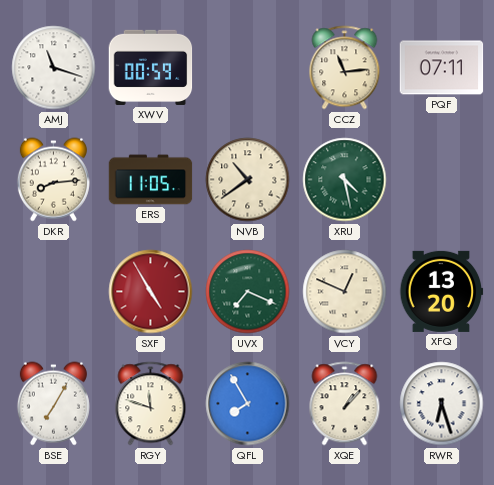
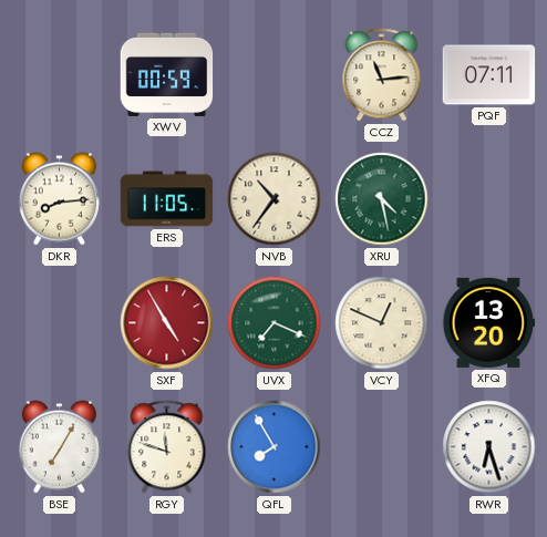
AMJ: 11:18 -> none
NVB: 10:39 -> 10:36
XQE: 1:07 -> none
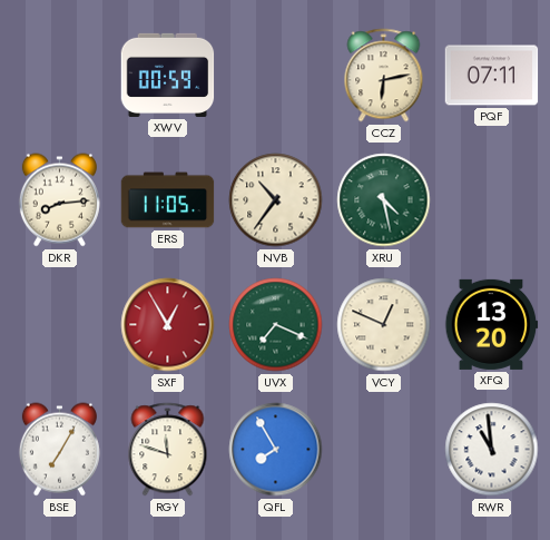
CCZ: 11:14 -> 6:13
SXF: 4:55 -> 12:55
RWR: 6:27 -> 10:59
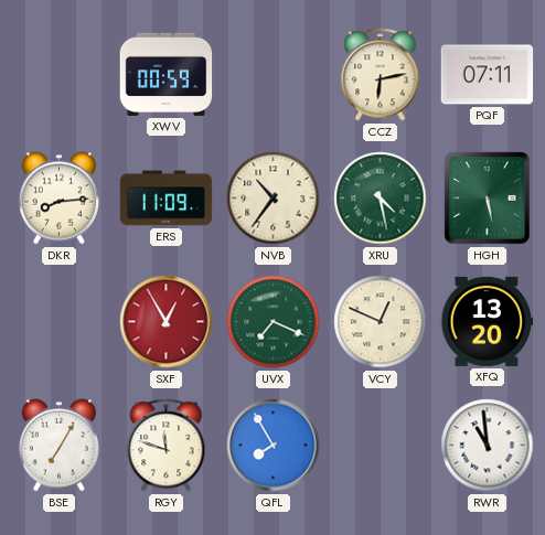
ERS: 11:05 -> 11:09
HGH: none -> 5:28
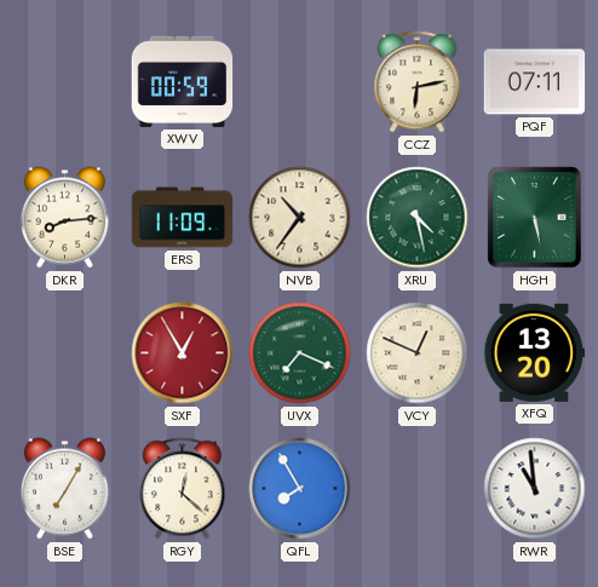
RGY: 11:48 -> 12:22
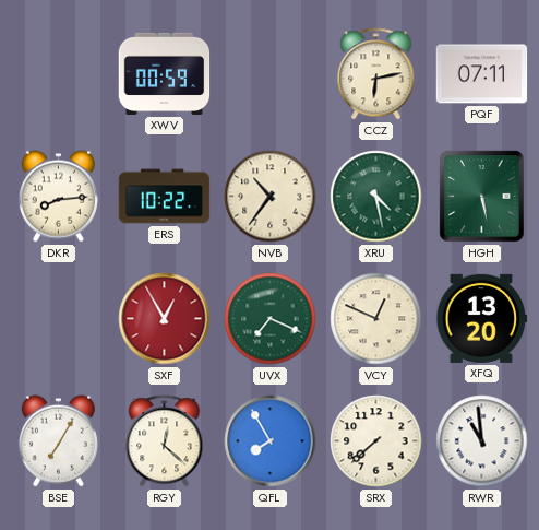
ERS: 11:09 -> 10:22
SRX: none -> 7:38
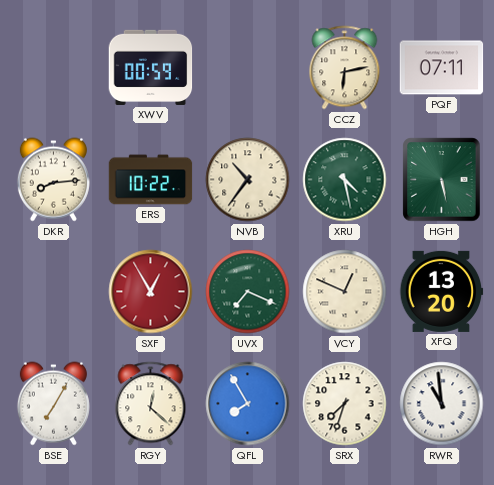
SRX: 7:38 -> 7:33
